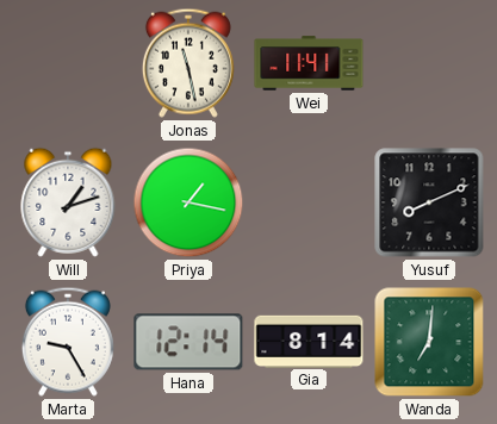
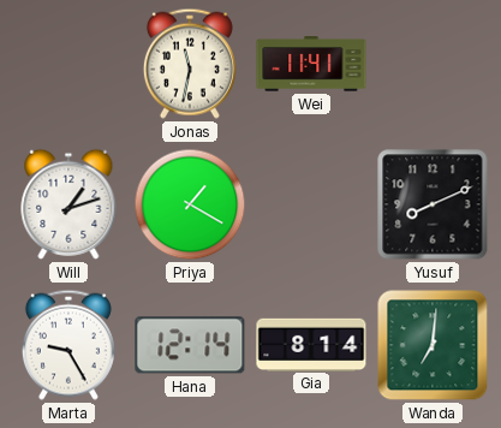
Jonas: 11:28 -> 11:32
Priya: 1:17 -> 1:20
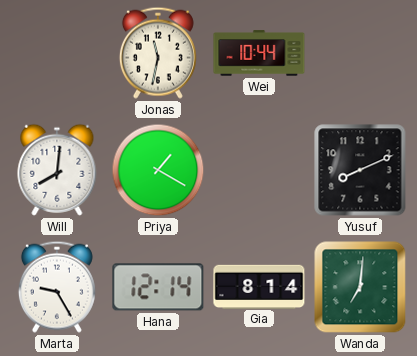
Wei: 11:41 -> 10:44
Will: 1:12 -> 8:01
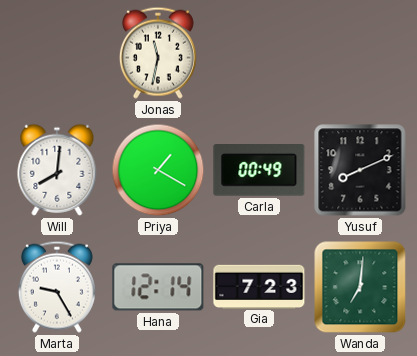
Wei: 10:44 -> none
Carla: none -> 00:49
Gia: 8:14 -> 7:23
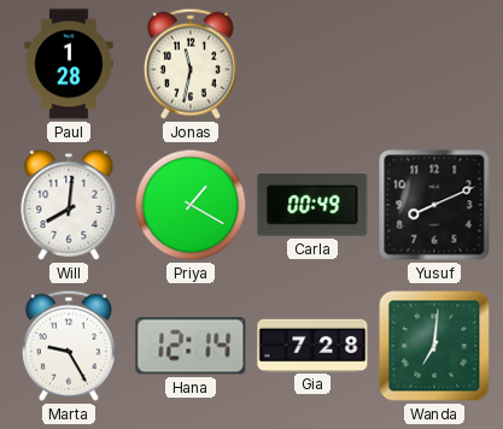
Paul: none -> 1:28
Gia: 7:23 -> 7:28
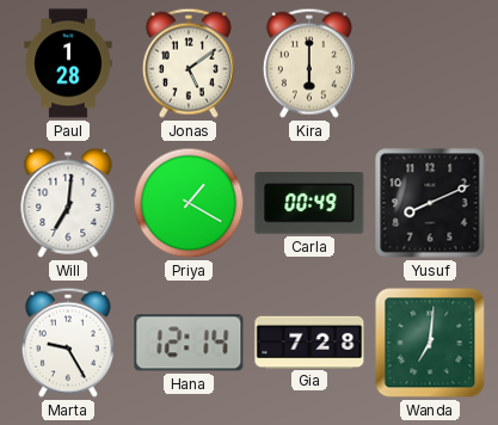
Jonas: 11:32 -> 5:09
Kira: none -> 6:00
Will: 8:01 -> 7:01
